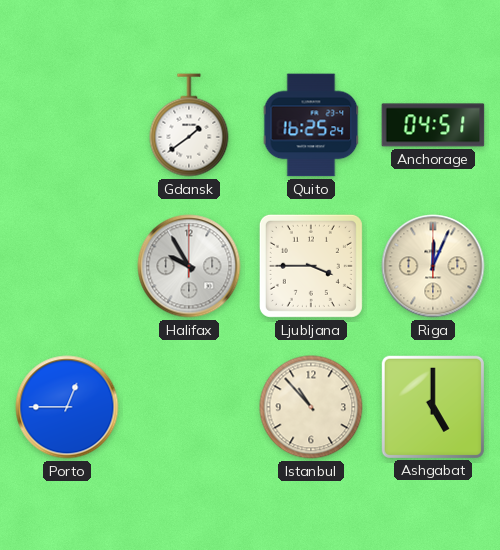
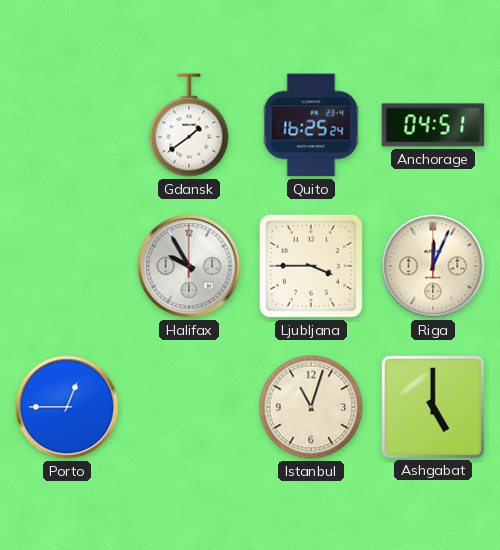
Istanbul: 10:53 -> 11:03
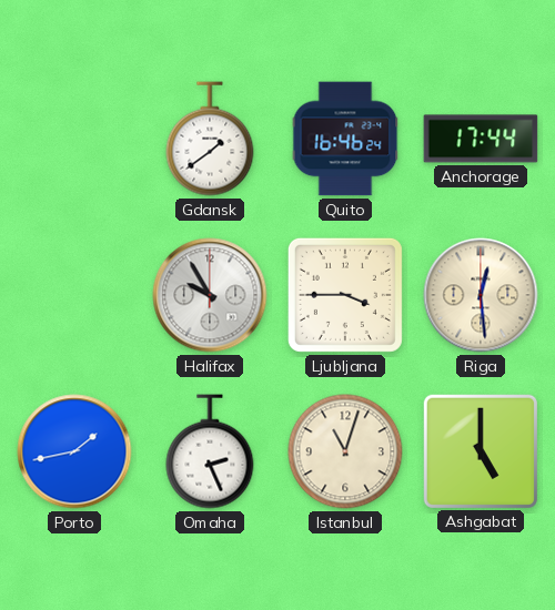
Quito: 16:25 -> 16:46
Anchorage: 04:51 -> 17:44
Riga: 12:04 -> 12:29
Porto: 12:45 -> 1:43
Omaha: none -> 2:26
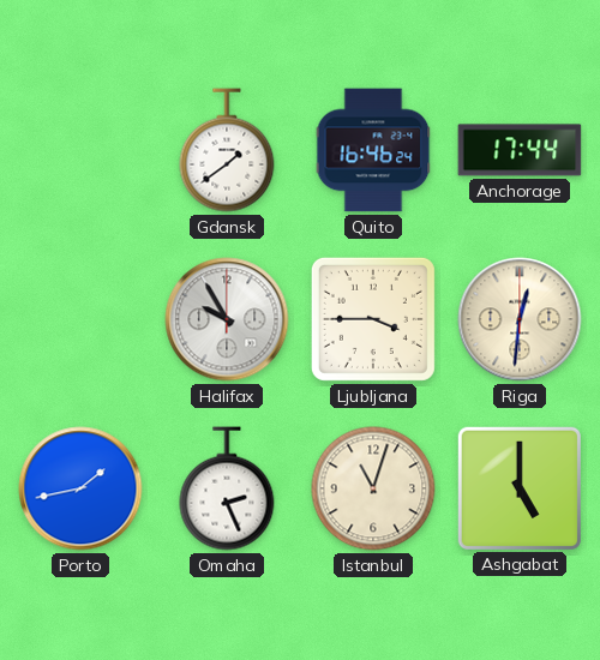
Riga: 12:29 -> 12:31
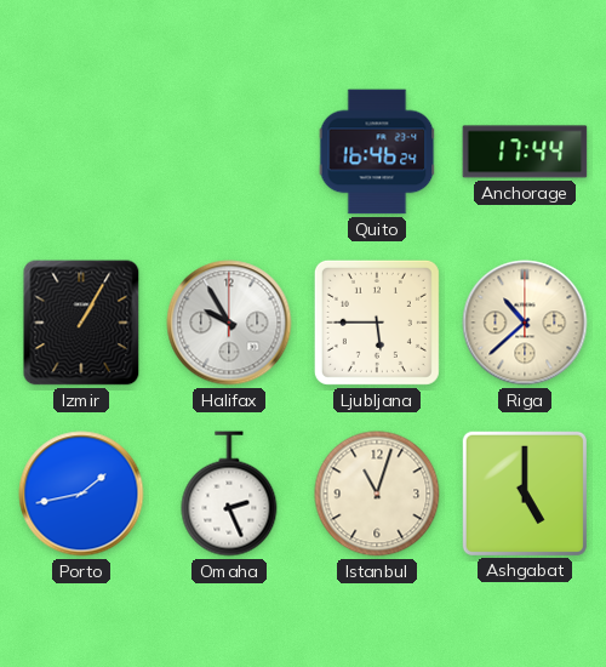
Gdansk: 1:39 -> none
Izmir: none -> 1:05
Ljubljana: 3:45 -> 5:45
Riga: 12:31 -> 10:38
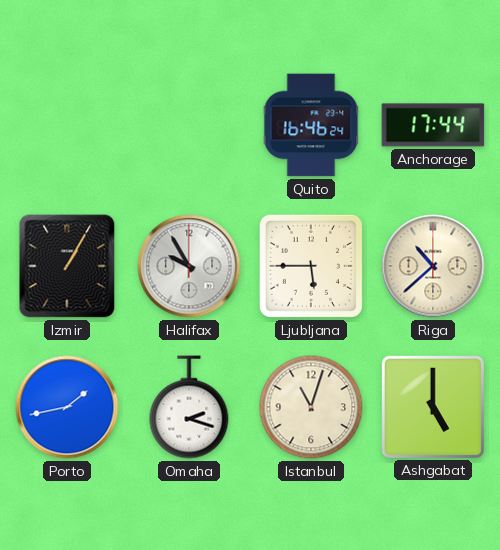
Omaha: 2:26 -> 2:18
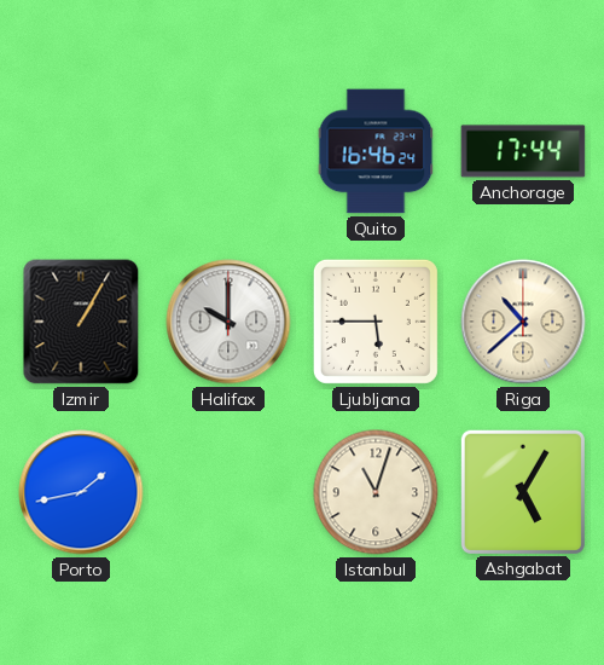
Halifax: 9:55 -> 10:00
Omaha: 2:18 -> none
Ashgabat: 5:00 -> 5:05
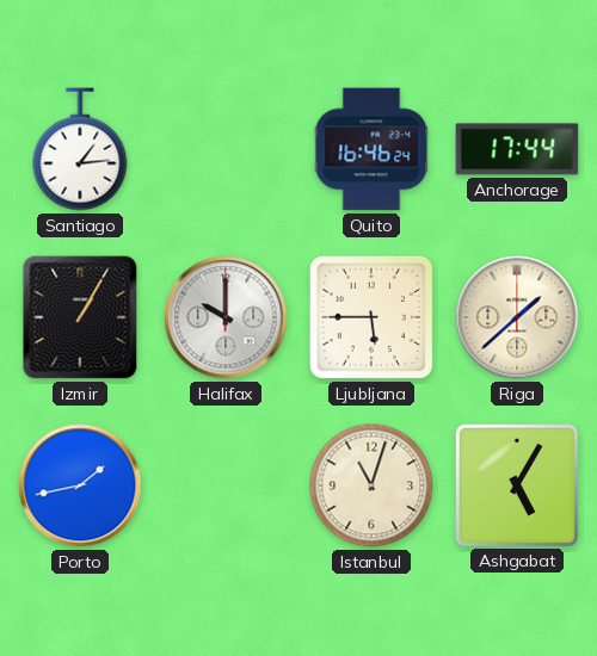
Santiago: none -> 1:14
Riga: 10:38 -> 1:38
